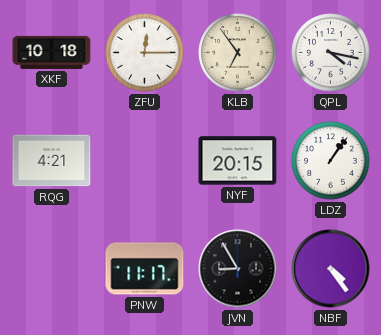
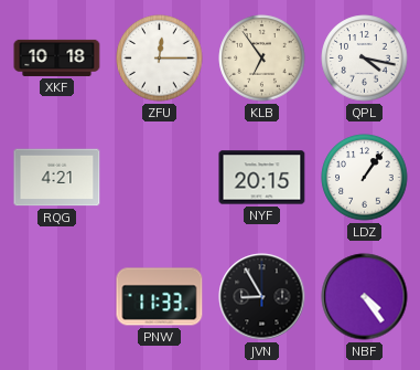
PNW: 11:17 -> 11:33
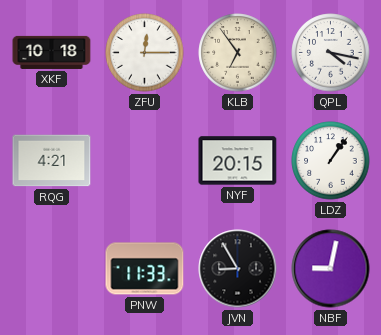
NBF: 4:24 -> 9:02
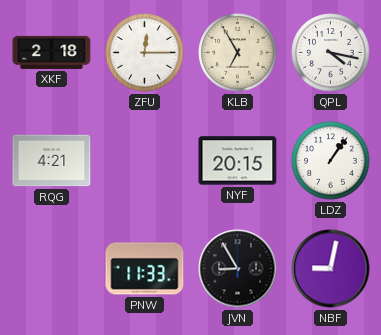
XKF: 10:18 -> 2:18
KLB: 6:54 -> 6:55
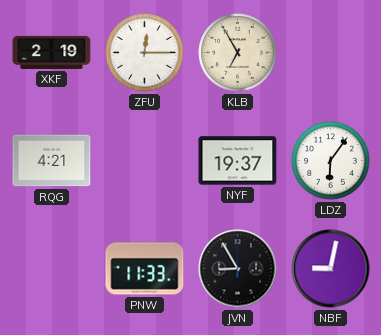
XKF: 2:18 -> 2:19
QPL: 4:17 -> none
NYF: 20:15 -> 19:37
LDZ: 1:06 -> 6:06
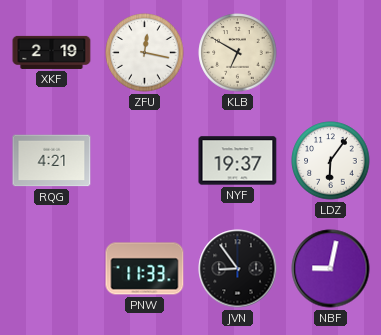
ZFU: 12:15 -> 12:17
KLB: 6:55 -> 6:50
JVN: 8:55 -> 8:54
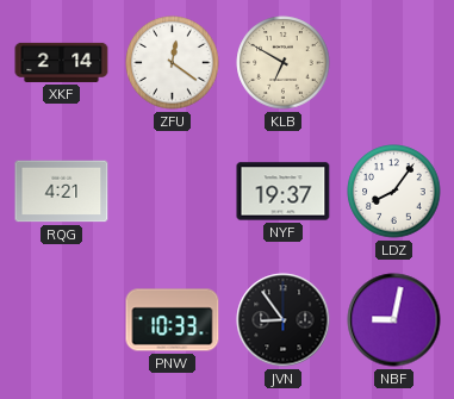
XKF: 2:19 -> 2:14
ZFU: 12:17 -> 12:21
LDZ: 6:06 -> 8:06
PNW: 11:33 -> 10:33
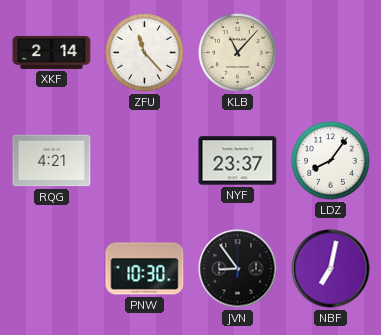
ZFU: 12:21 -> 11:23
KLB: 6:50 -> 11:07
NYF: 19:37 -> 23:37
PNW: 10:33 -> 10:30
NBF: 9:02 -> 7:02
